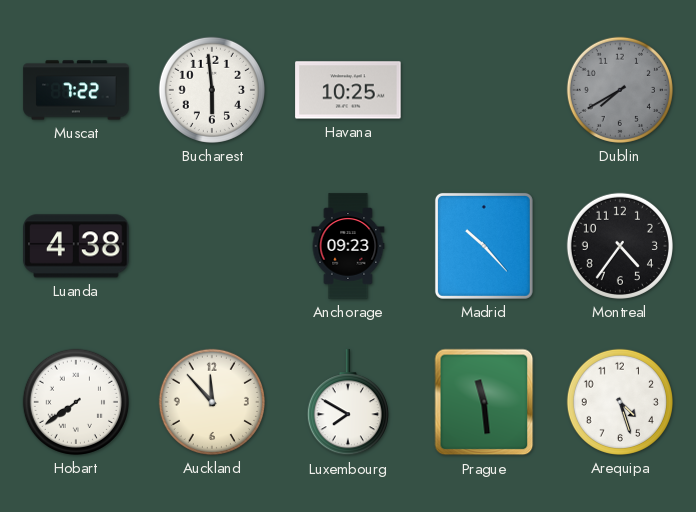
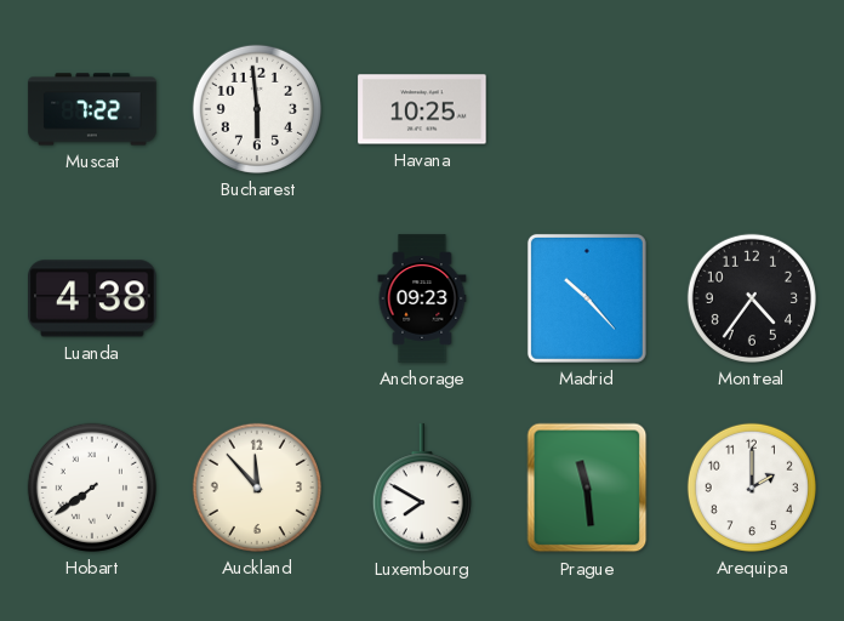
Dublin: 7:40 -> none
Arequipa: 4:27 -> 2:00
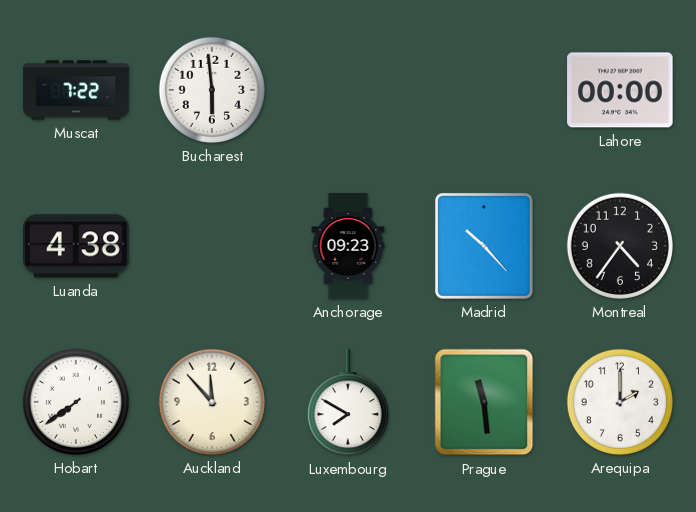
Havana: 10:25 -> none
Lahore: none -> 00:00
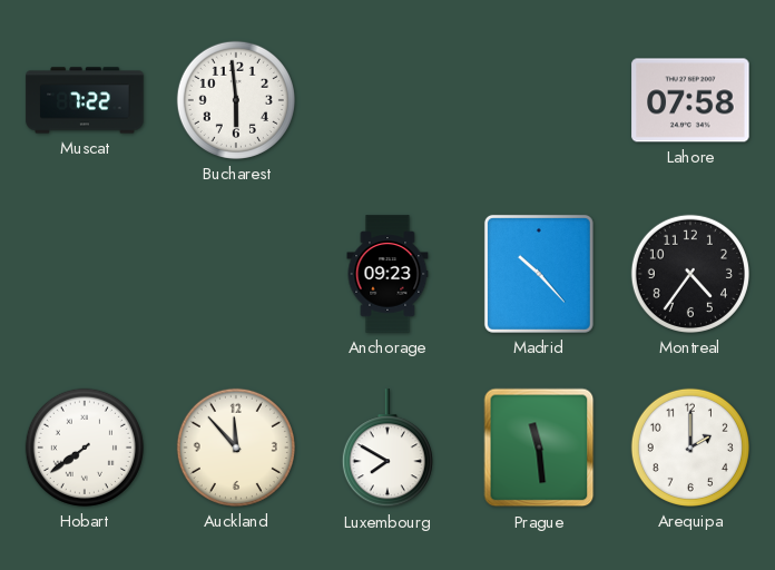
Lahore: 00:00 -> 07:58
Luanda: 4:38 -> none
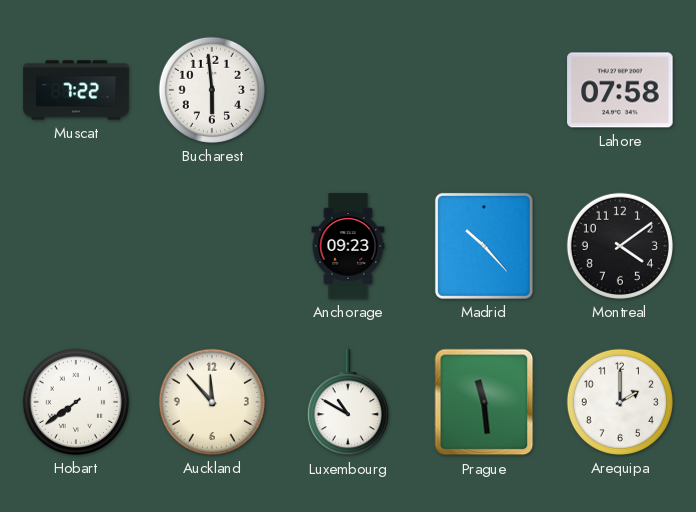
Montreal: 4:36 -> 4:09
Luxembourg: 7:50 -> 10:50
